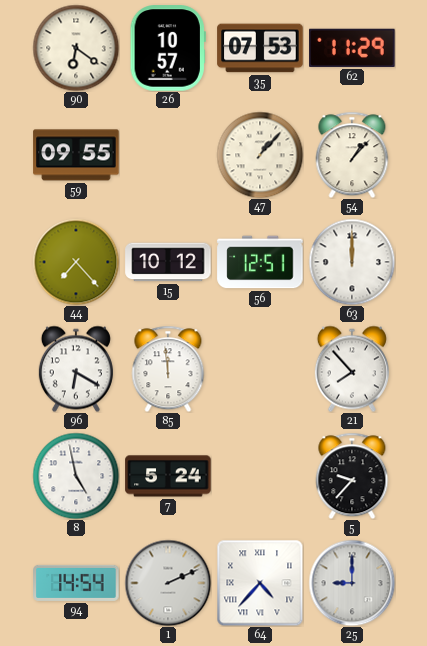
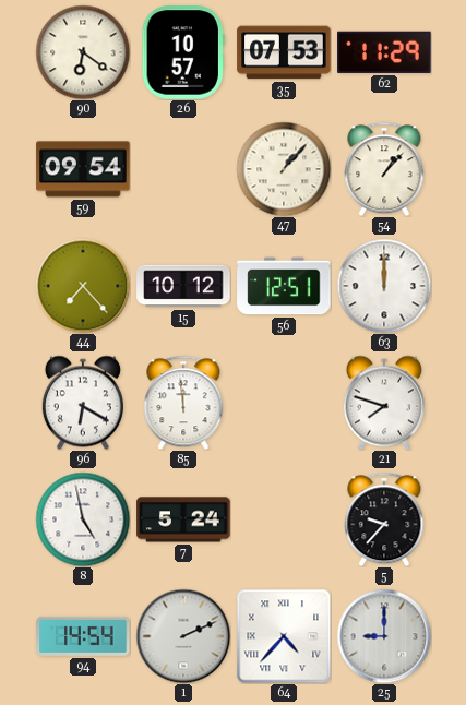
59: 09:55 -> 09:54
21: 7:53 -> 7:48
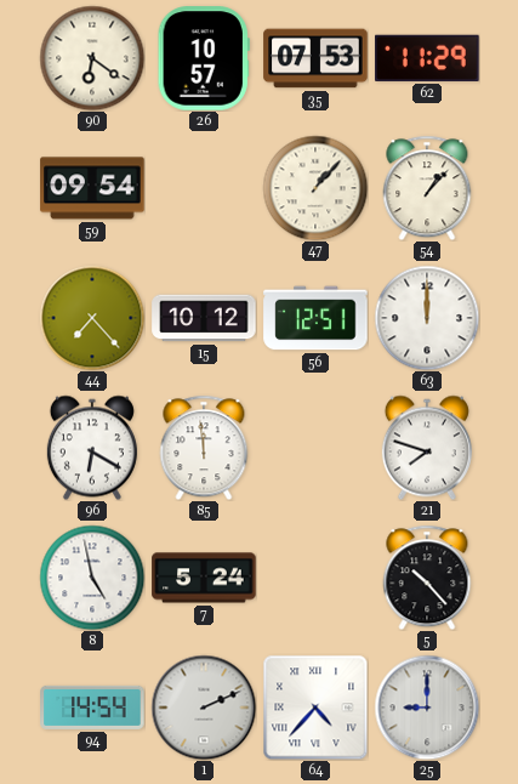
5: 9:37 -> 10:23
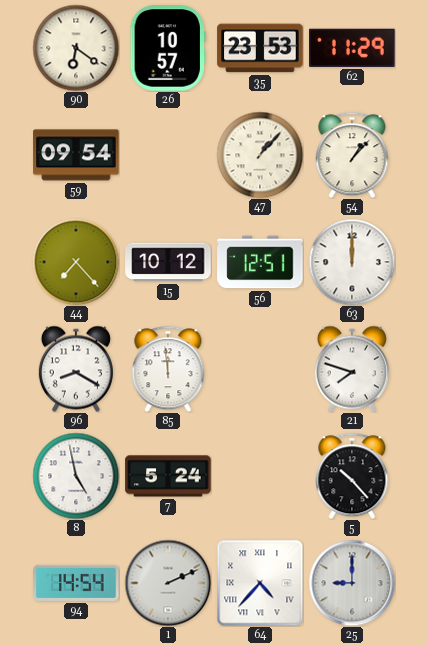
35: 07:53 -> 23:53
96: 6:20 -> 8:20
